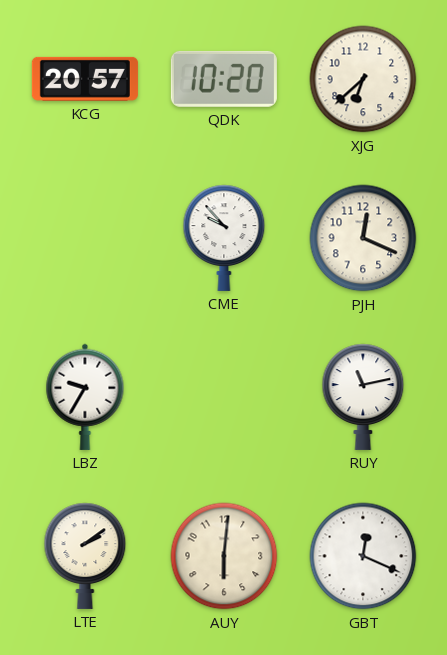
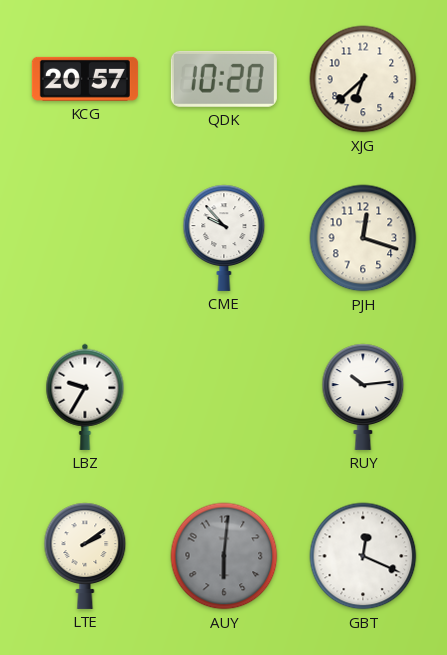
PJH: 12:19 -> 12:18
RUY: 11:13 -> 10:14
AUY dial: cream -> grey
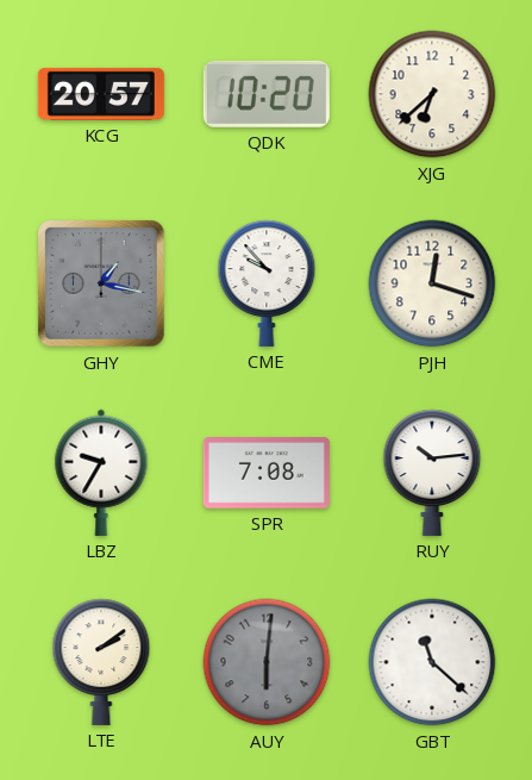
GHY: none -> 1:17
SPR: none -> 7:08
GBT: 12:19 -> 11:22
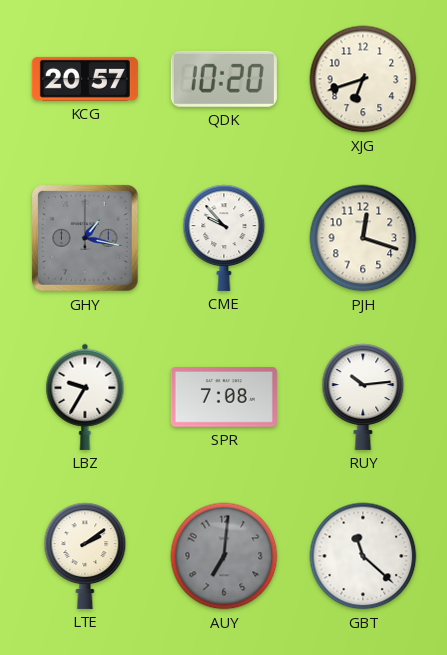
XJG: 6:38 -> 6:42
AUY: 6:01 -> 7:01
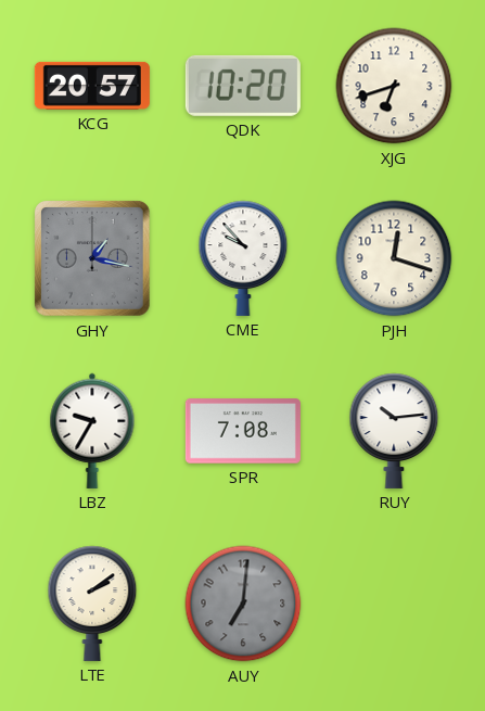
GBT: 11:22 -> none
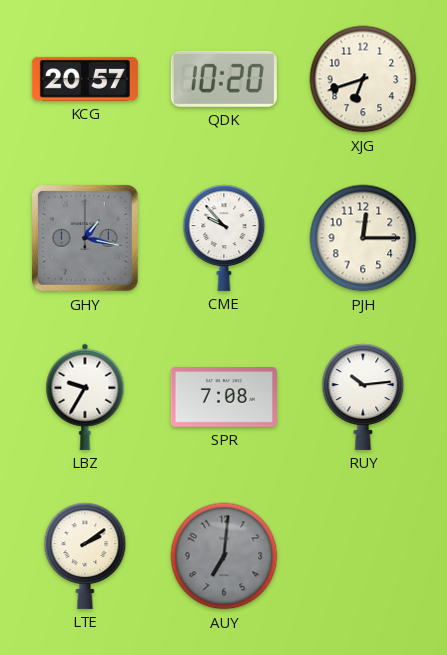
PJH: 12:18 -> 12:15
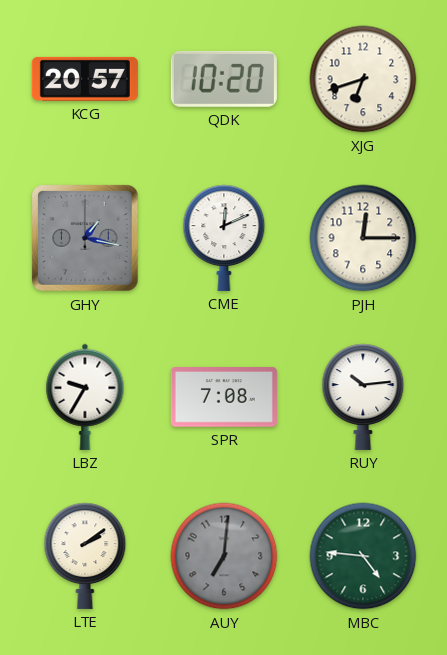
CME: 9:53 -> 12:11
MBC: none -> 4:46
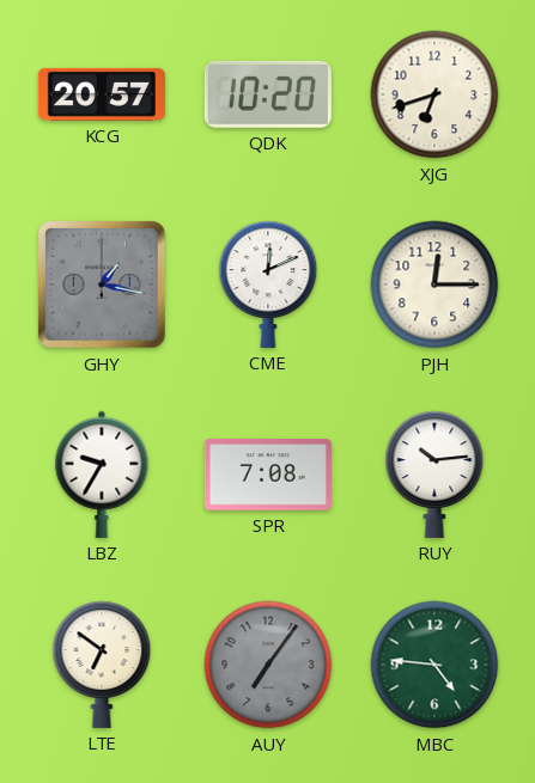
LTE: 2:09 -> 6:51
AUY: 7:01 -> 7:06
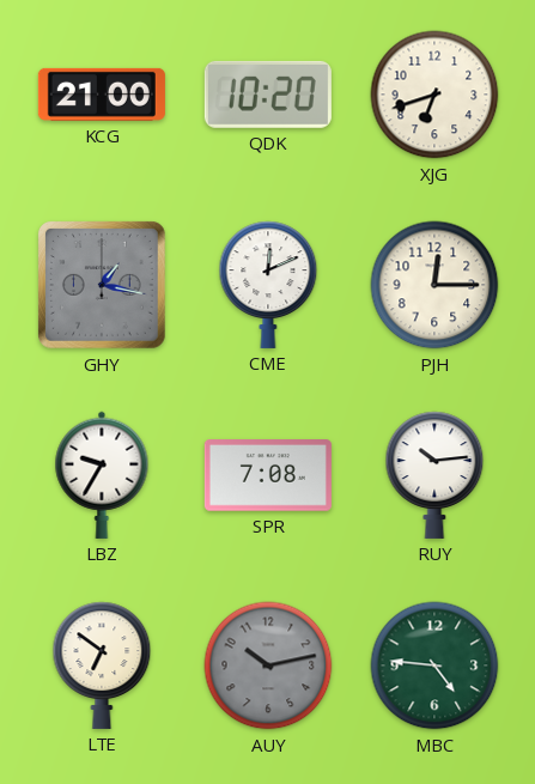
KCG: 20:57 -> 21:00
AUY: 7:06 -> 10:13
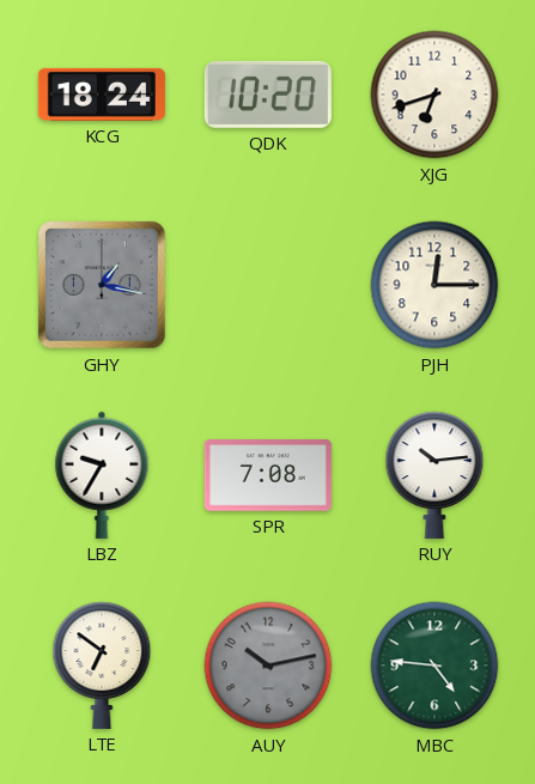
KCG: 21:00 -> 18:24
CME: 12:11 -> none
